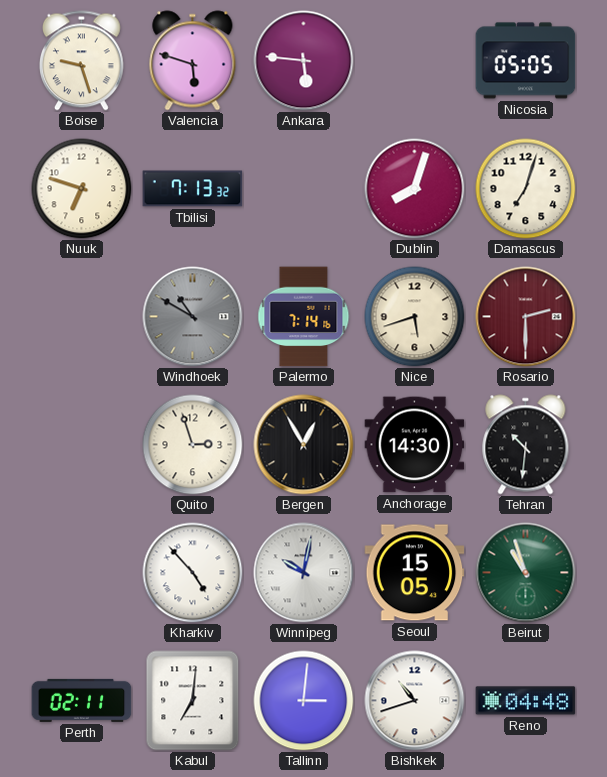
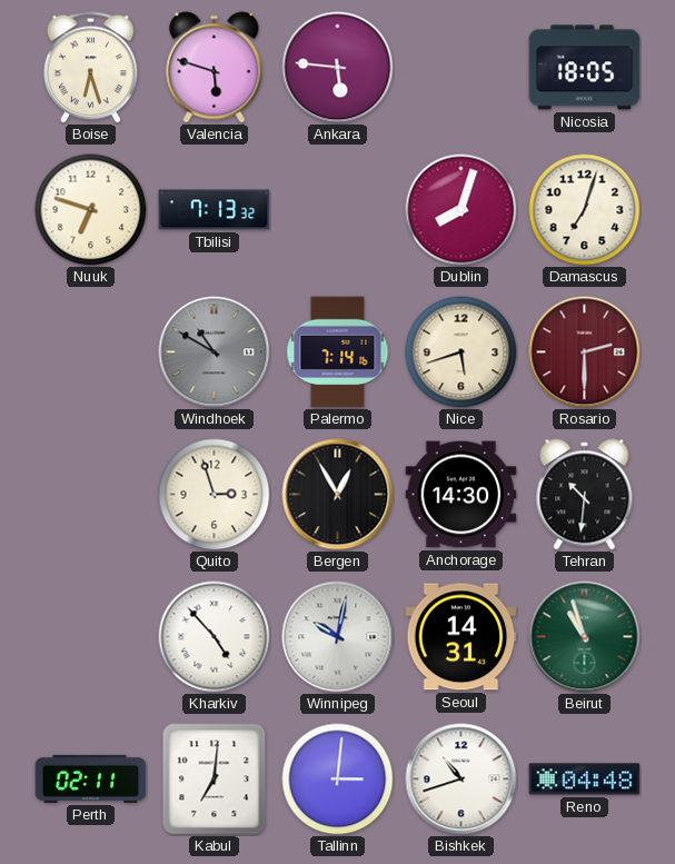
Boise: 9:27 -> 6:27
Nicosia: 05:05 -> 18:05
Seoul: 15:05 -> 14:31
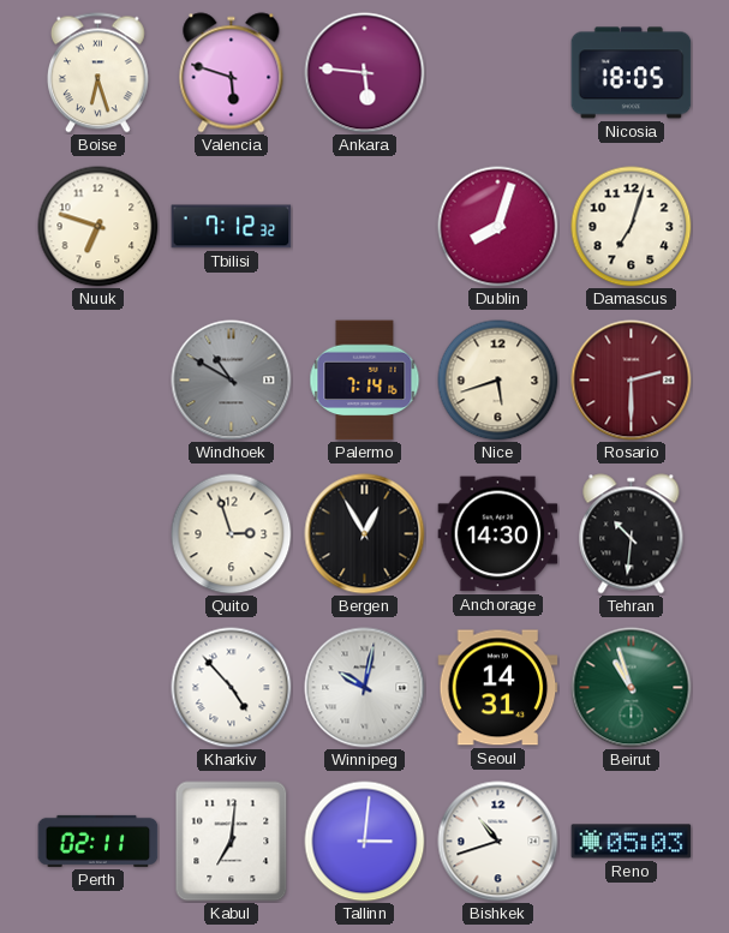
Tbilisi: 7:13 -> 7:12
Reno: 04:48 -> 05:03
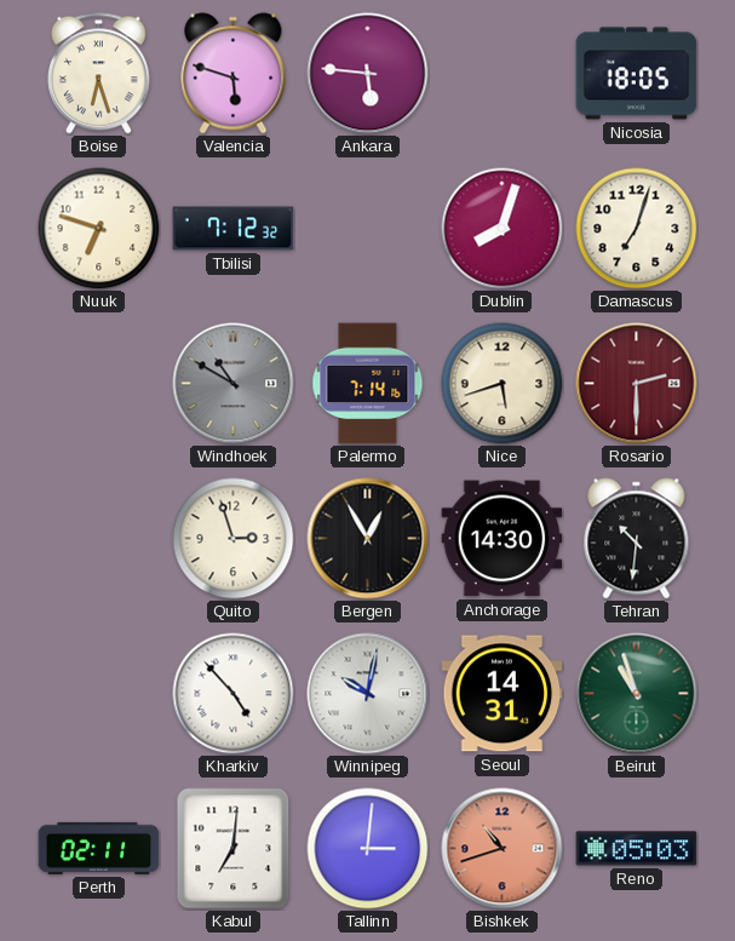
Bishkek dial: white -> salmon
